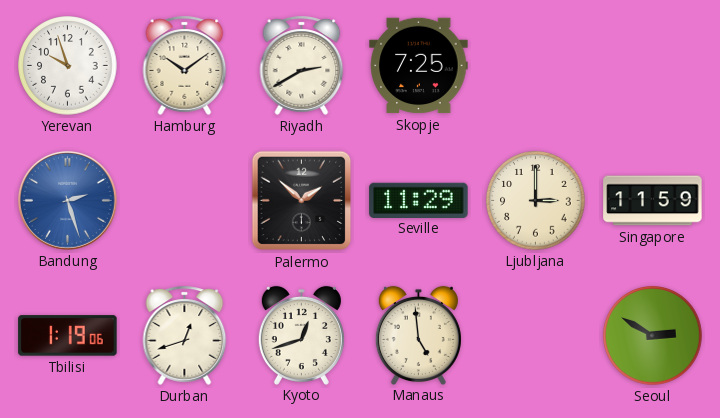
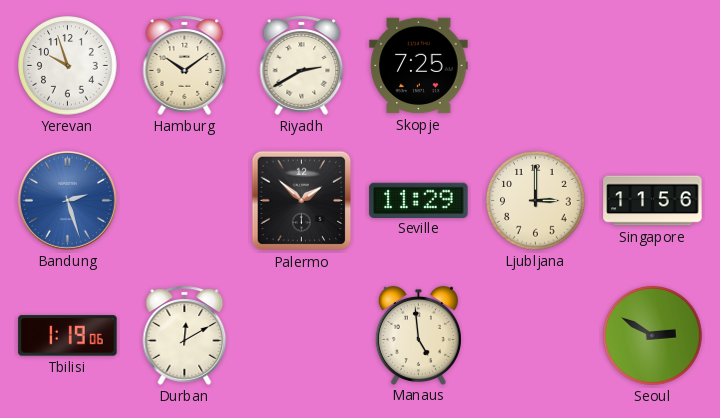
Singapore: 11:59 -> 11:56
Durban: 12:42 -> 12:10
Kyoto: 12:42 -> none
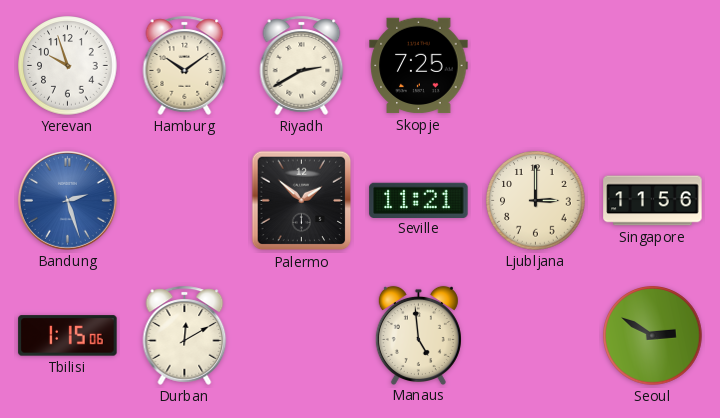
Seville: 11:29 -> 11:21
Tbilisi: 1:19 -> 1:15
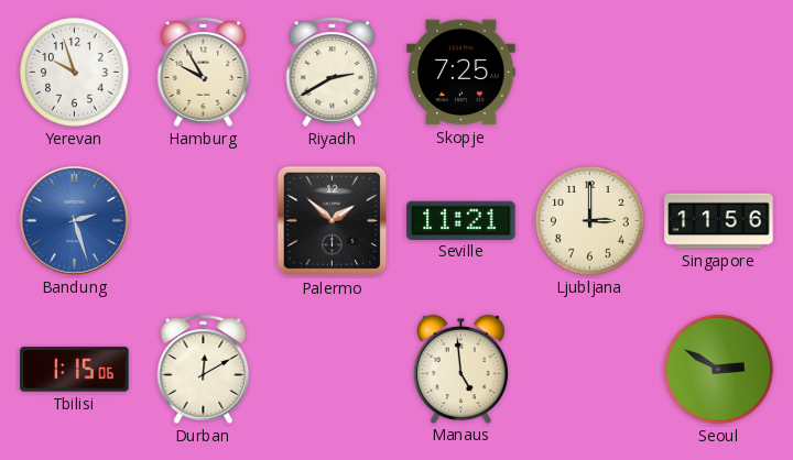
Hamburg: 10:09 -> 9:55
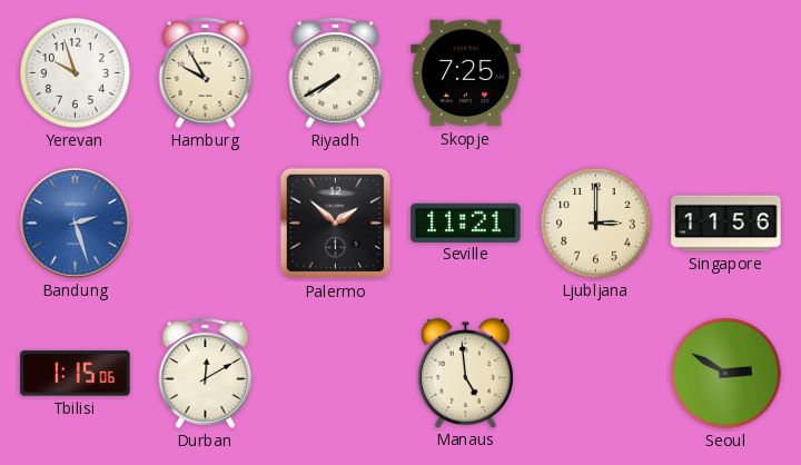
Riyadh: 2:40 -> 7:40
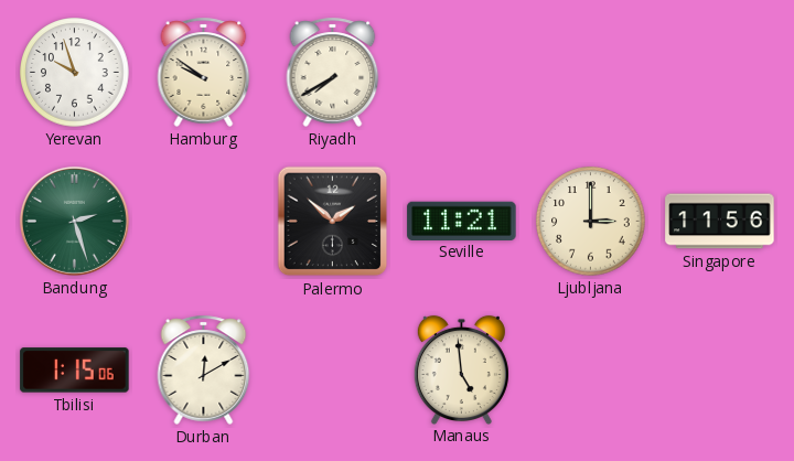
Hamburg: 9:55 -> 9:51
Skopje: 7:25 -> none
Bandung dial: blue -> green
Seoul: 2:50 -> none
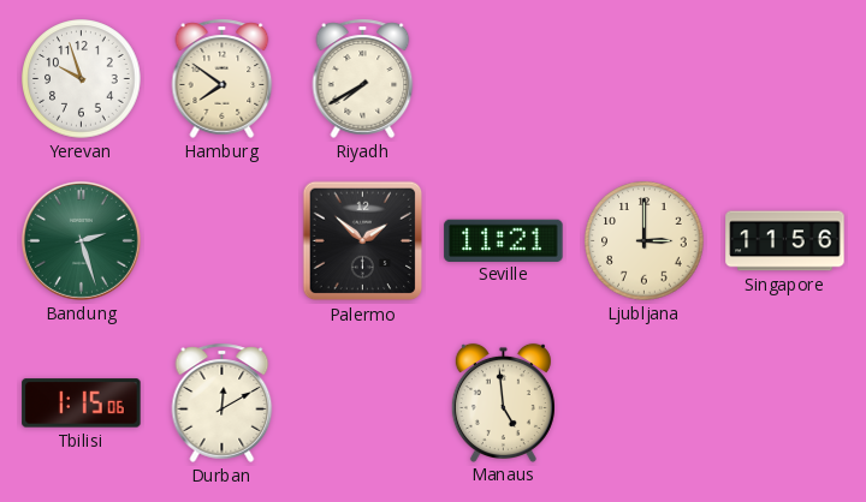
Hamburg: 9:51 -> 7:51
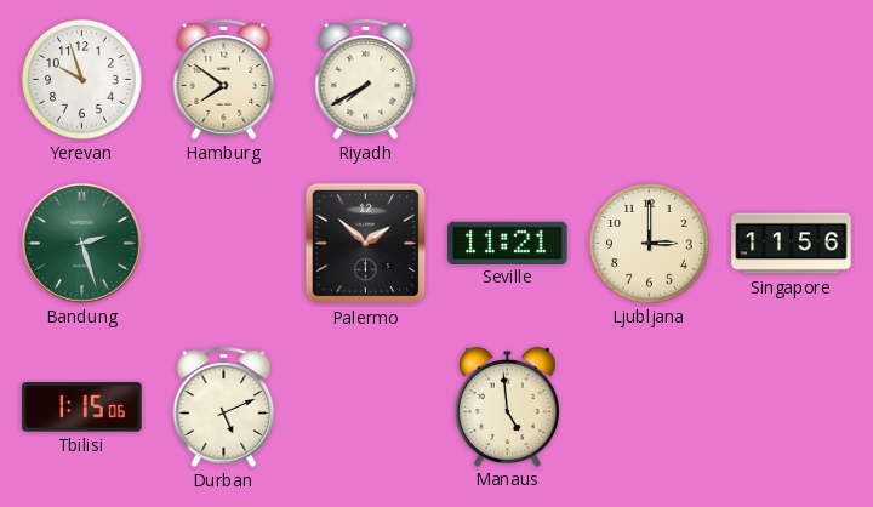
Durban: 12:10 -> 5:11
